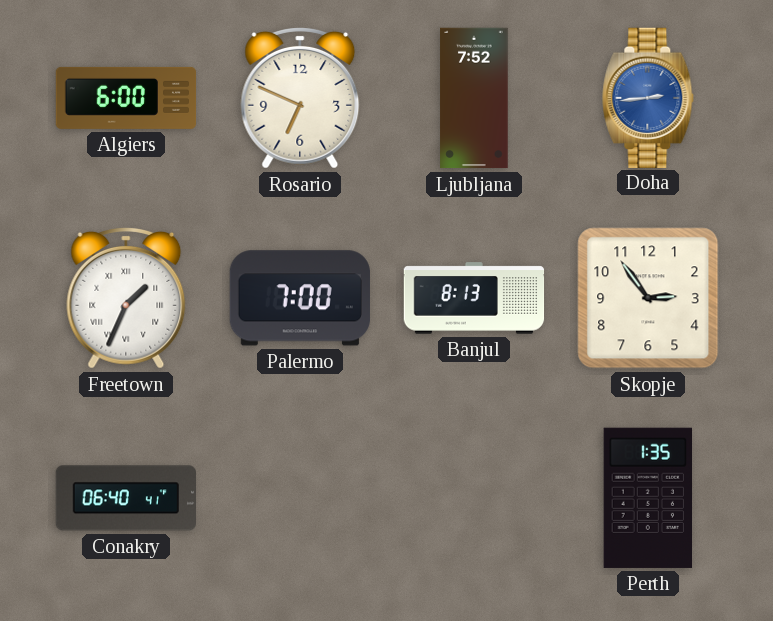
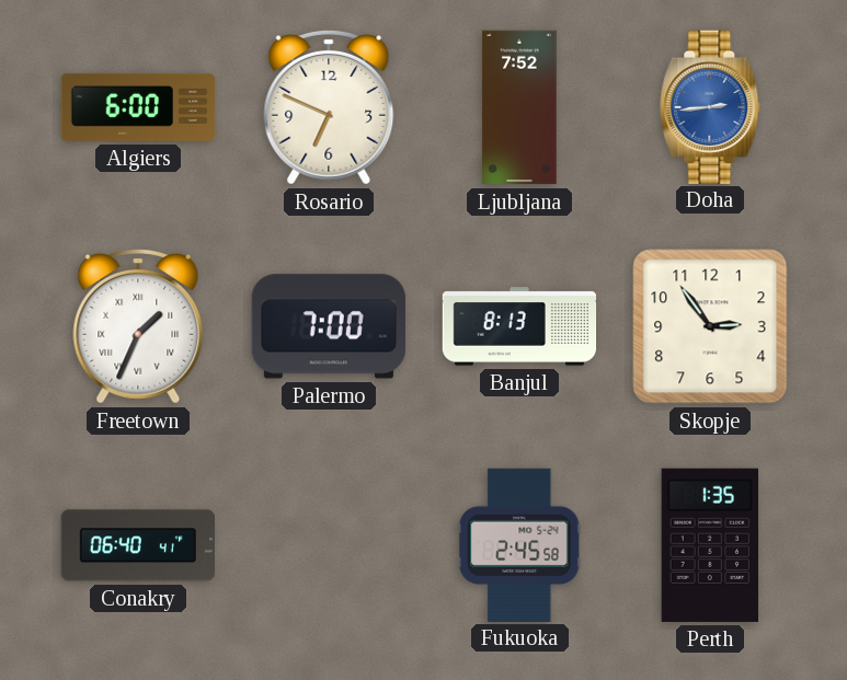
Fukuoka: none -> 2:45
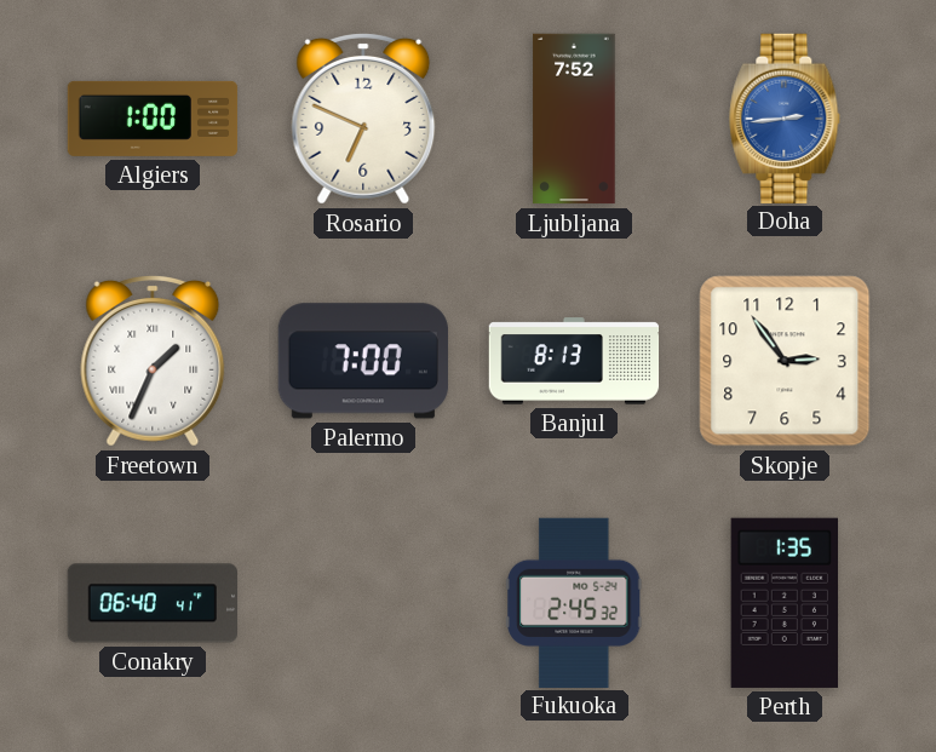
Algiers: 6:00 -> 1:00
Fukuoka: 2:45:58 -> 2:45:32
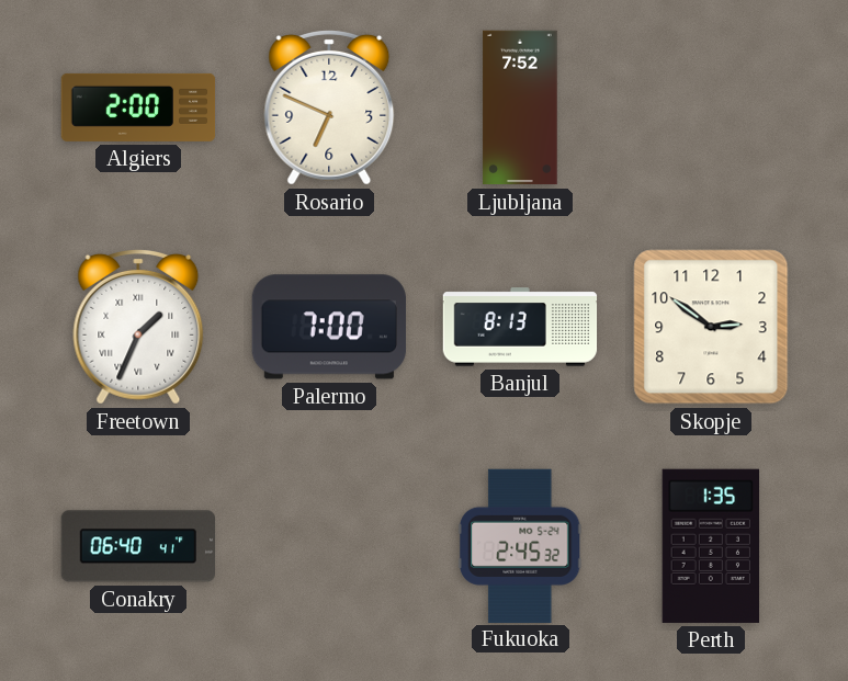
Algiers: 1:00 -> 2:00
Doha: 2:44 -> none
Skopje: 2:54 -> 2:51
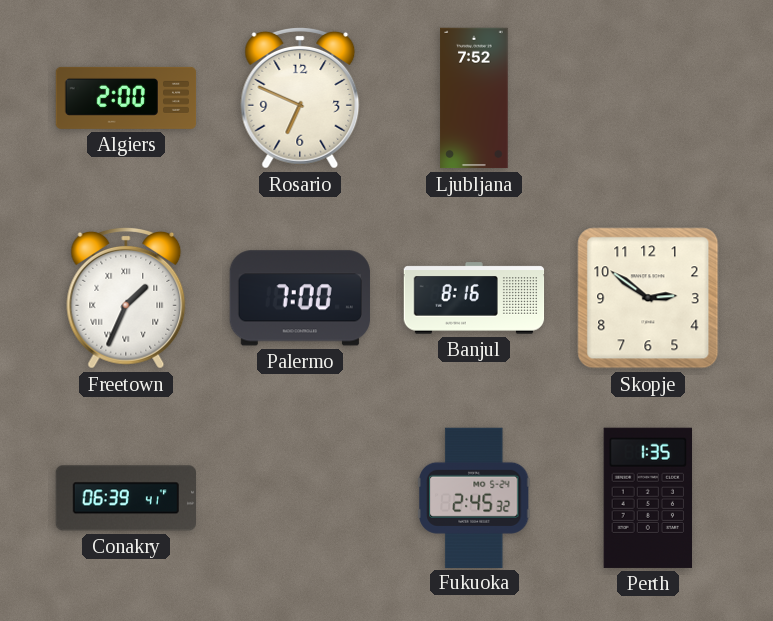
Banjul: 8:13 -> 8:16
Conakry: 06:40 -> 06:39
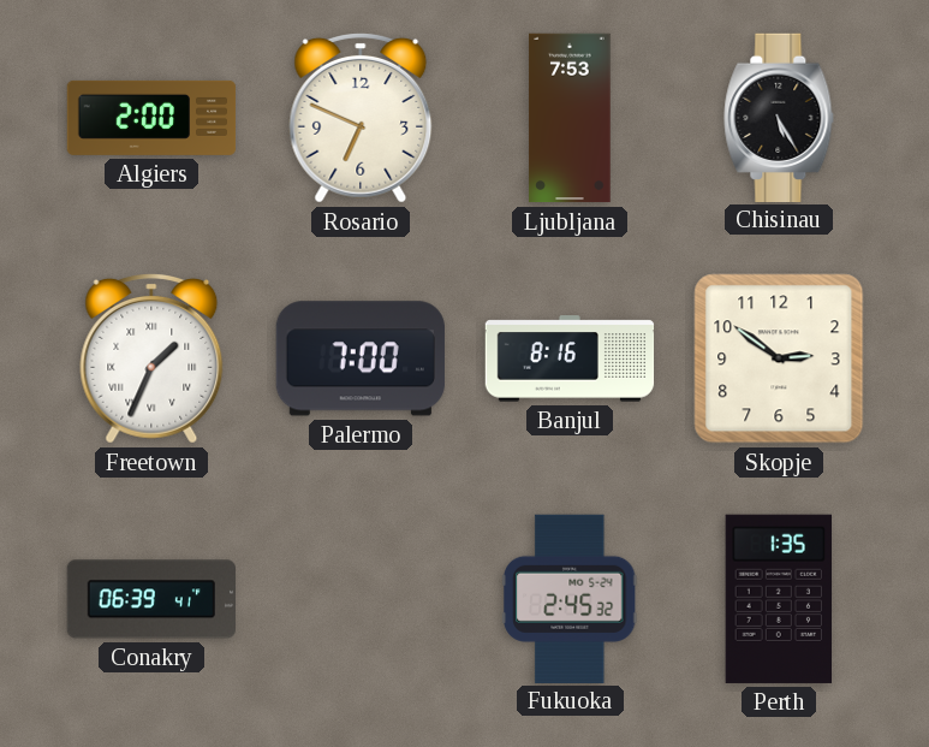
Ljubljana: 7:52 -> 7:53
Chisinau: none -> 5:25
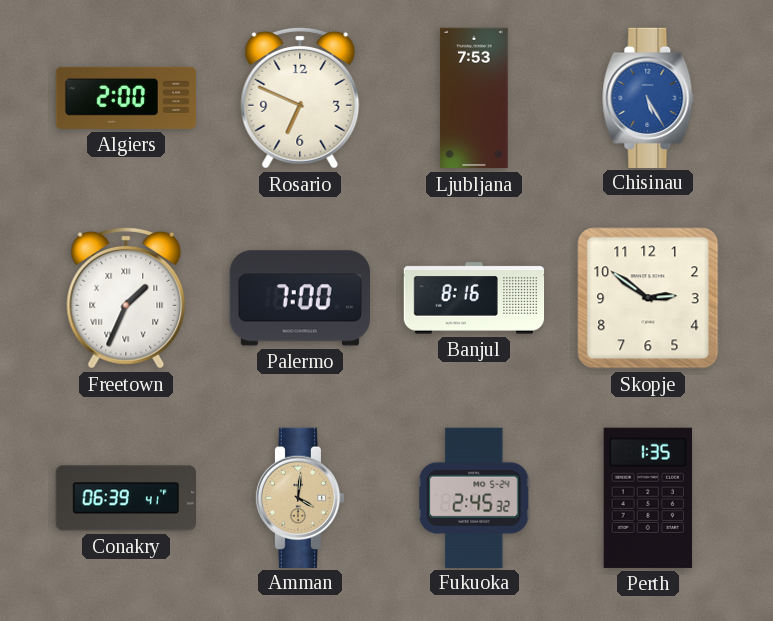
Chisinau dial: black -> blue
Amman: none -> 4:01
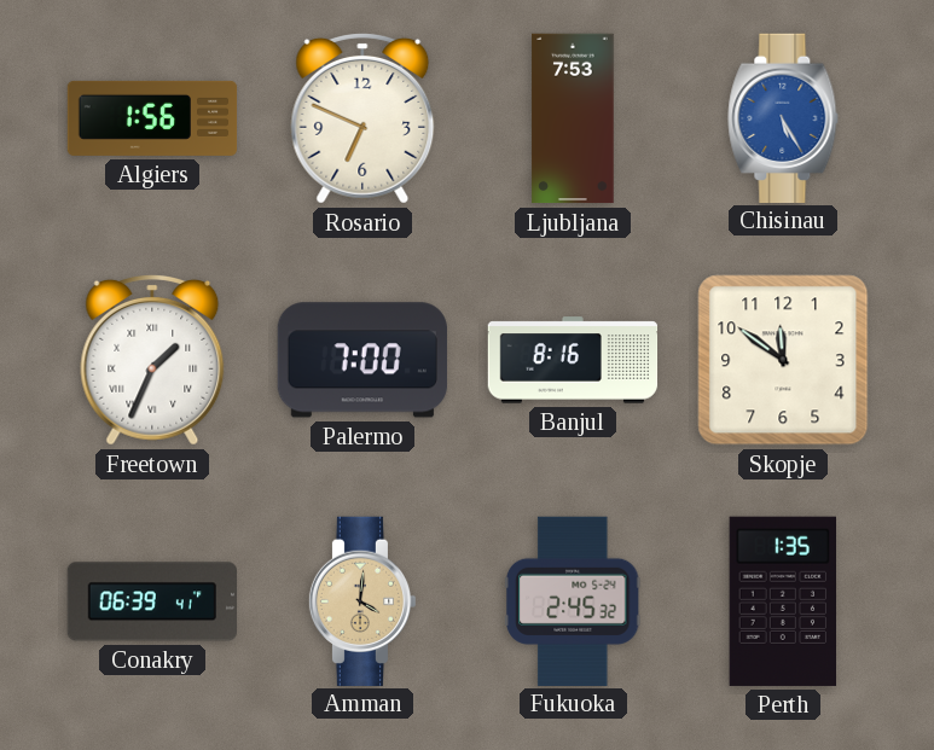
Algiers: 2:00 -> 1:56
Skopje: 2:51 -> 11:51
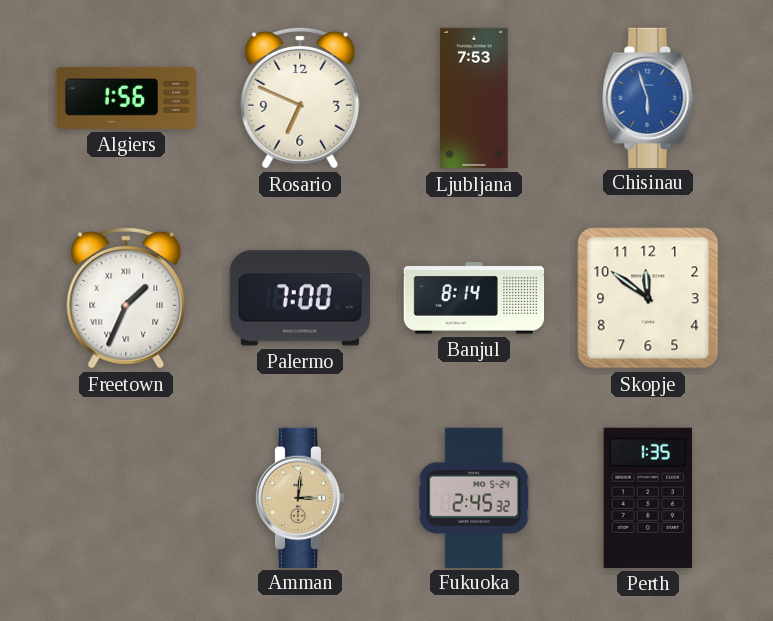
Chisinau: 5:25 -> 5:57
Banjul: 8:16 -> 8:14
Conakry: 06:39 -> none
Amman: 4:01 -> 3:01
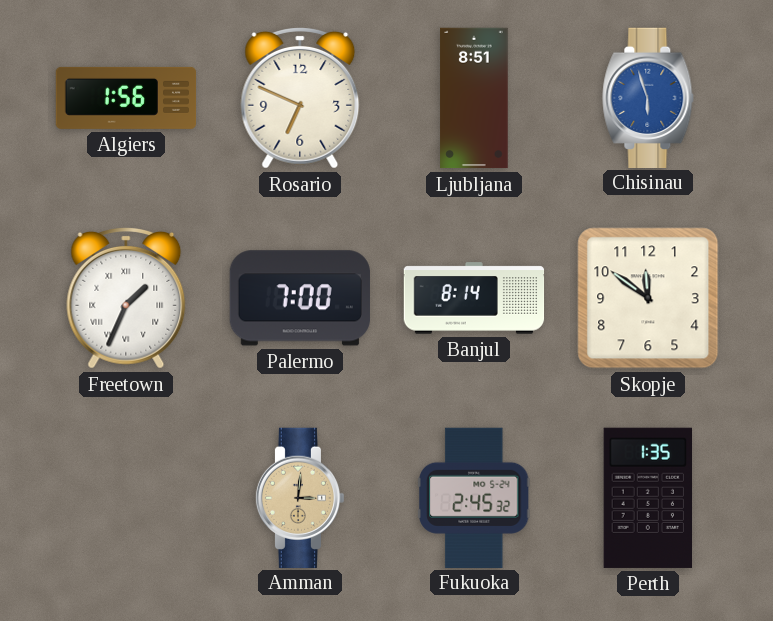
Ljubljana: 7:53 -> 8:51
